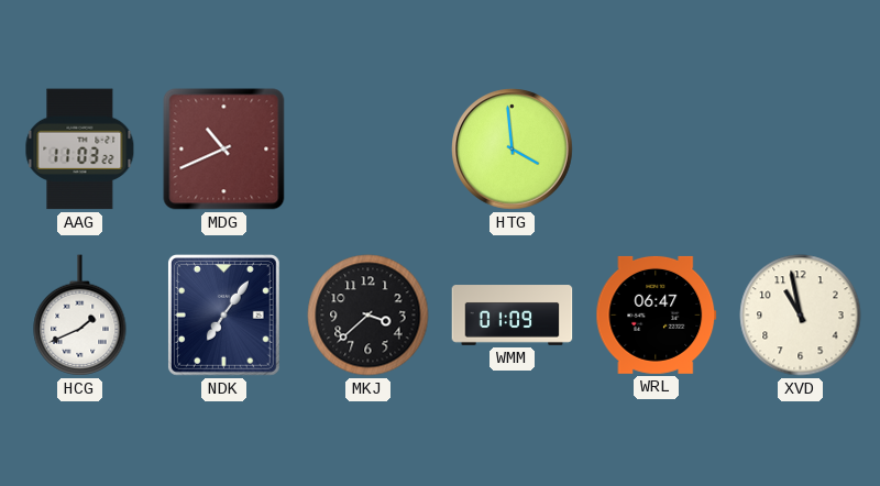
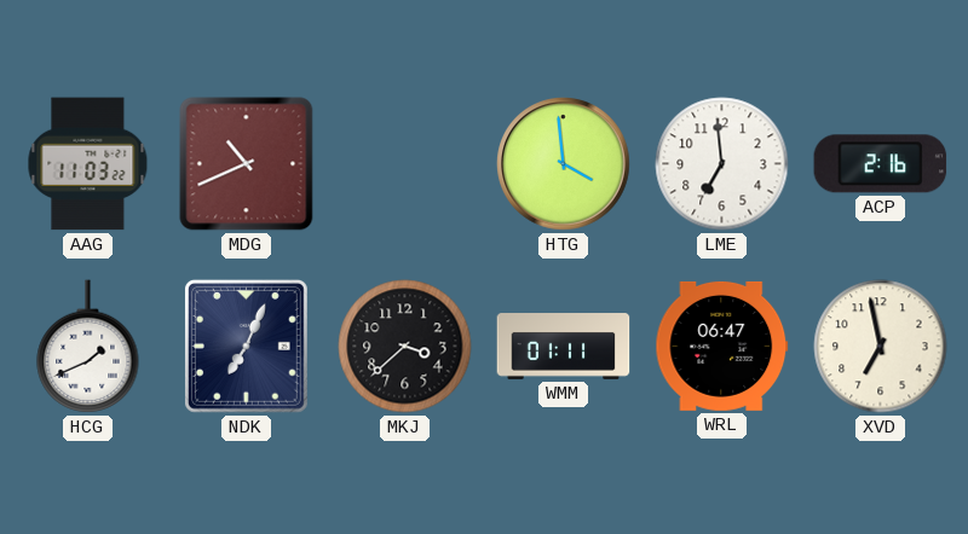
LME: none -> 6:59
ACP: none -> 2:16
NDK: 7:06 -> 7:04
WMM: 01:09 -> 01:11
XVD: 10:58 -> 6:58
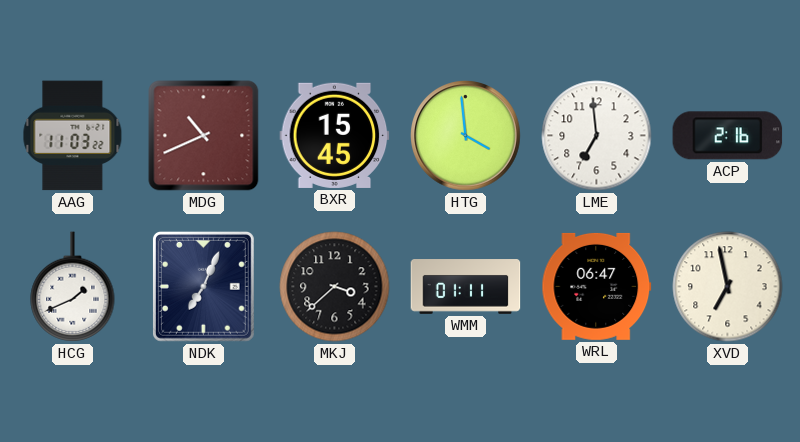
BXR: none -> 15:45
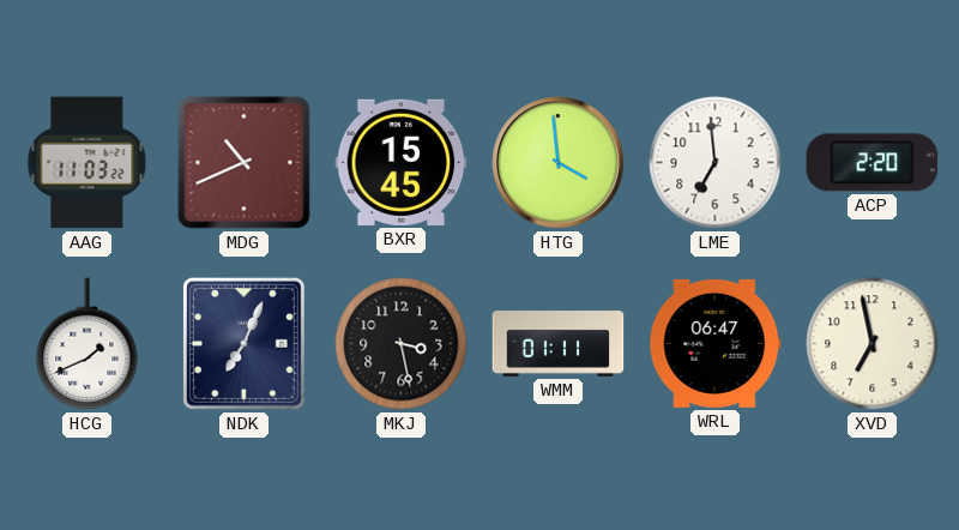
ACP: 2:16 -> 2:20
MKJ: 3:38 -> 3:28
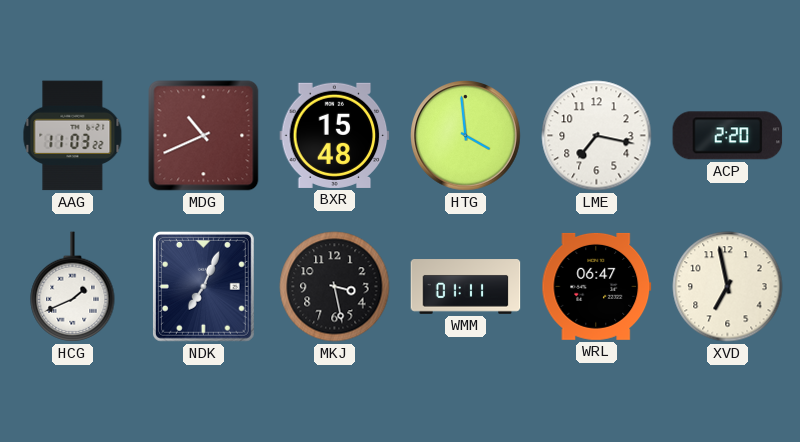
BXR: 15:45 -> 15:48
LME: 6:59 -> 7:17
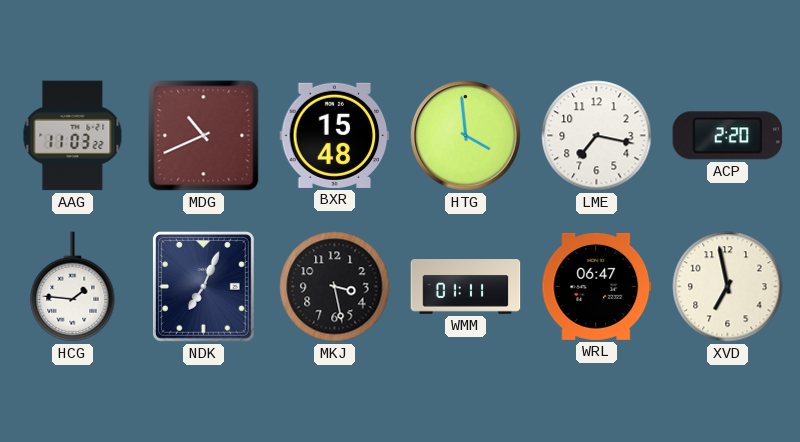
HCG: 1:41 -> 1:46
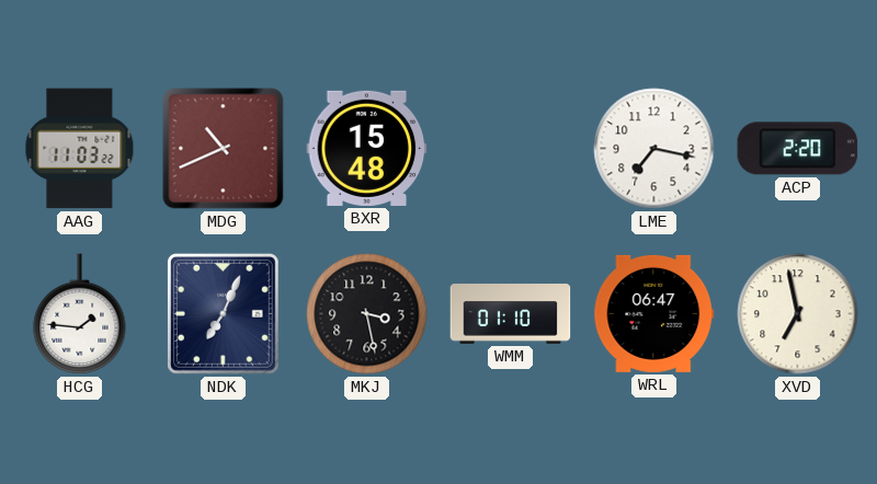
HTG: 3:59 -> none
WMM: 01:11 -> 01:10
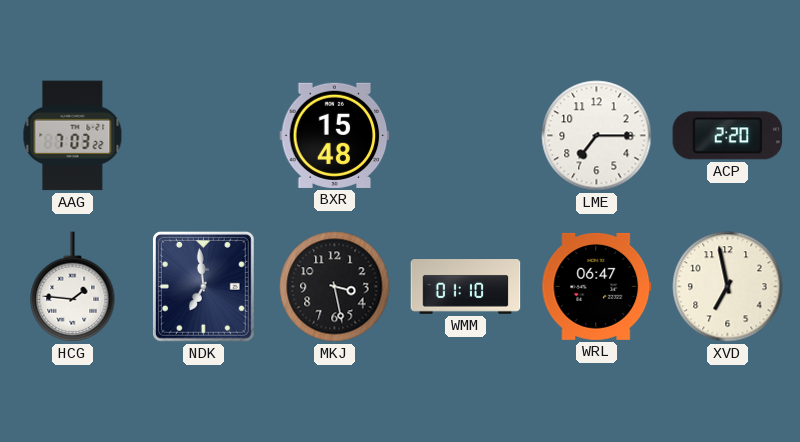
AAG: 11:03 -> 7:03
MDG: 10:41 -> none
LME: 7:17 -> 7:15
NDK: 7:04 -> 6:59
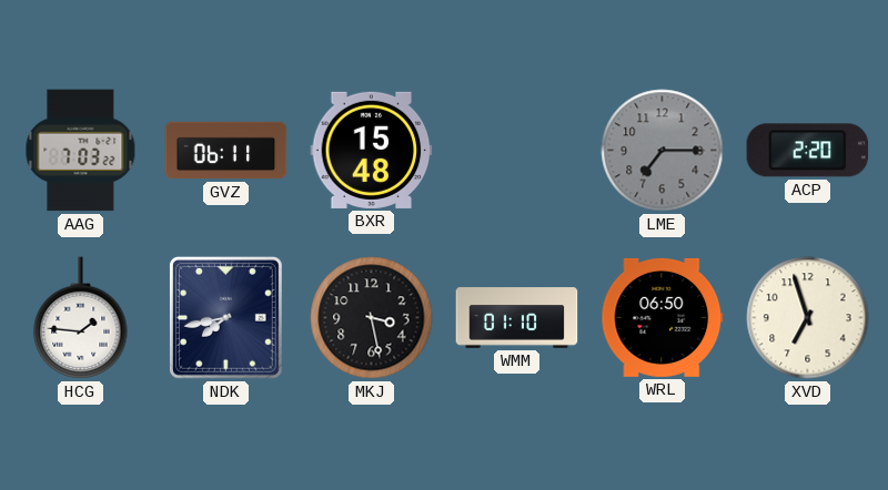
GVZ: none -> 06:11
LME dial: white -> grey
NDK: 6:59 -> 7:43
WRL: 06:47 -> 06:50
XVD: 6:58 -> 6:57
